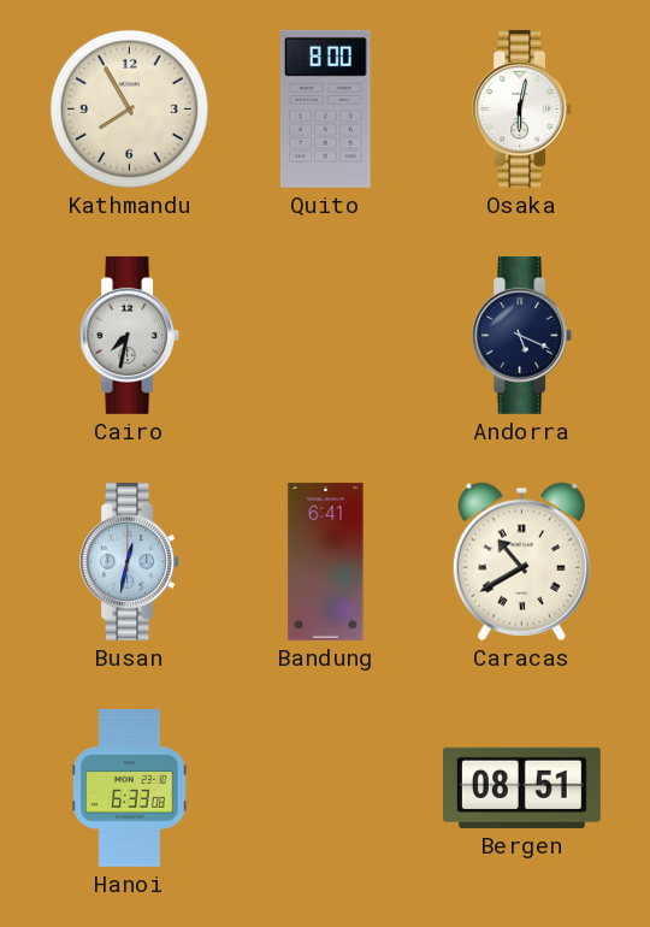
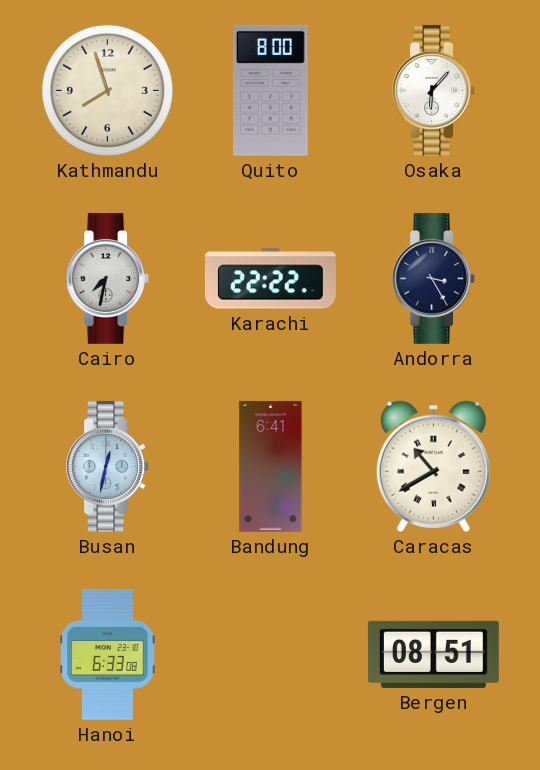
Kathmandu: 7:55 -> 7:57
Osaka: 6:02 -> 6:07
Karachi: none -> 22:22
Andorra: 5:19 -> 3:25
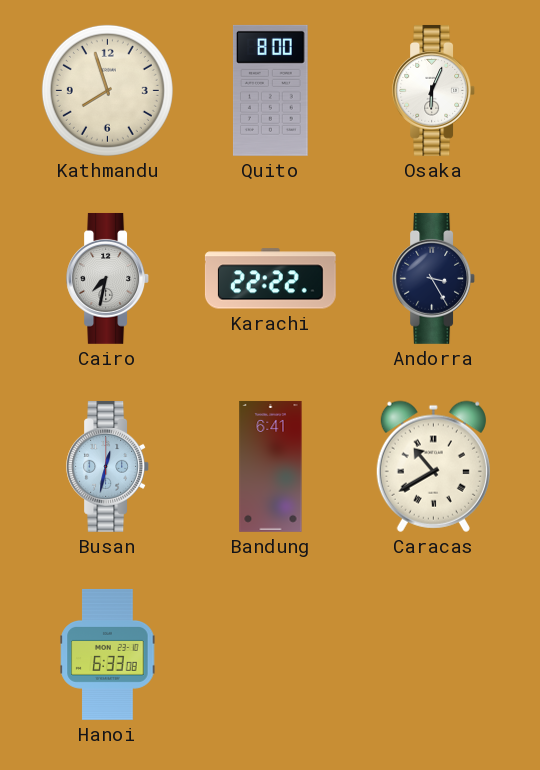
Osaka: 6:07 -> 6:04
Bergen: 08:51 -> none
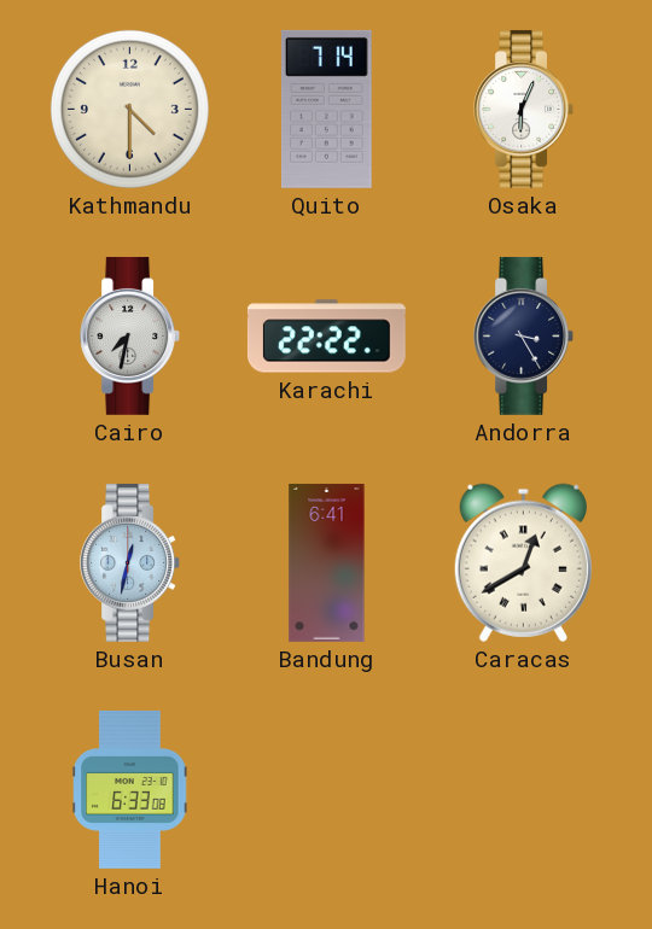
Kathmandu: 7:57 -> 4:30
Quito: 8:00 -> 7:14
Caracas: 10:40 -> 12:40
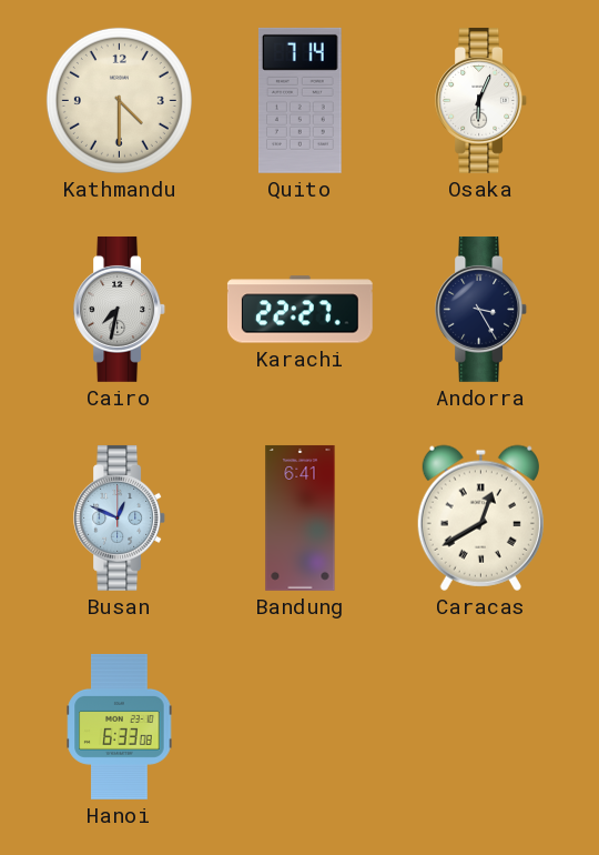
Karachi: 22:22 -> 22:27
Busan: 12:32 -> 12:49
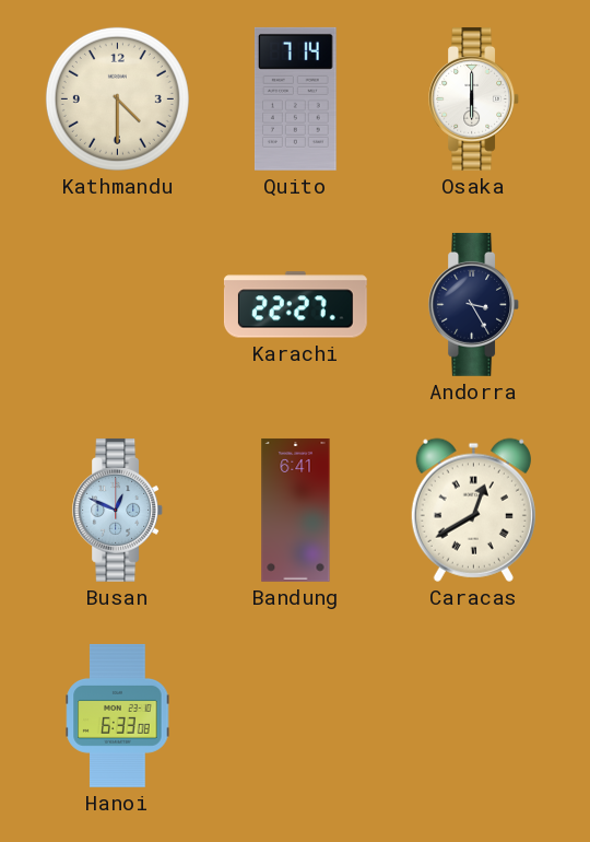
Osaka: 6:04 -> 6:00
Cairo: 7:32 -> none
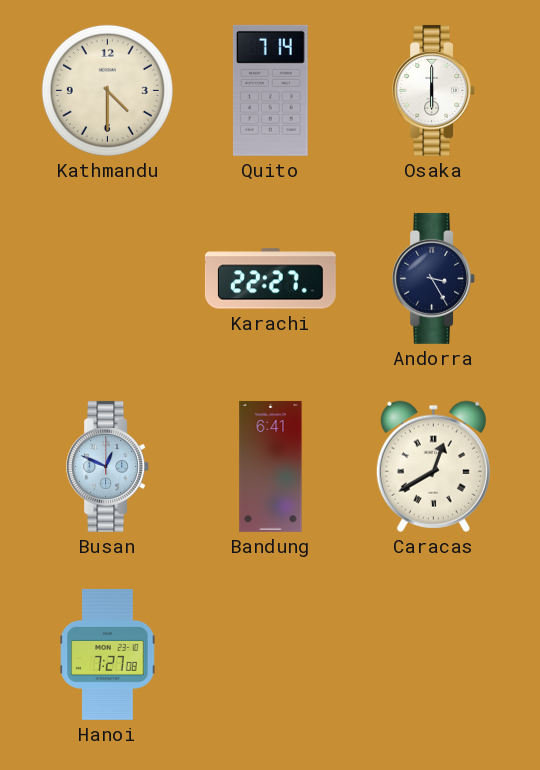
Hanoi: 6:33 -> 7:27
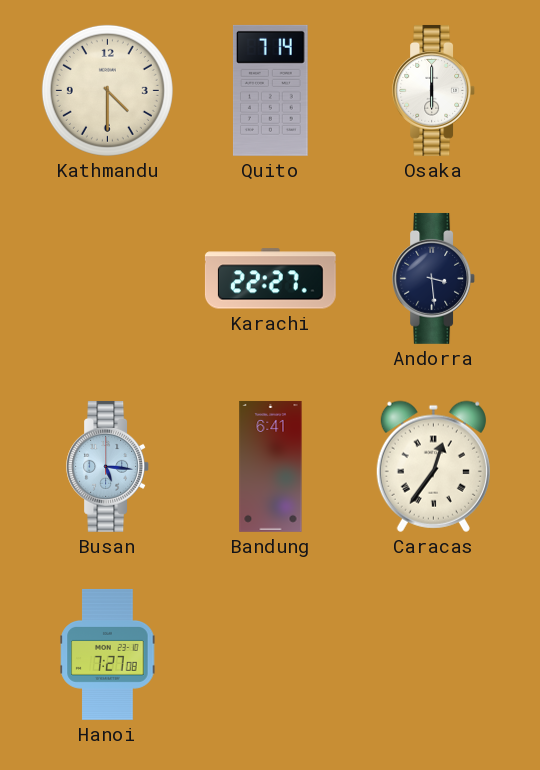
Andorra: 3:25 -> 3:29
Busan: 12:49 -> 5:16
Caracas: 12:40 -> 12:36
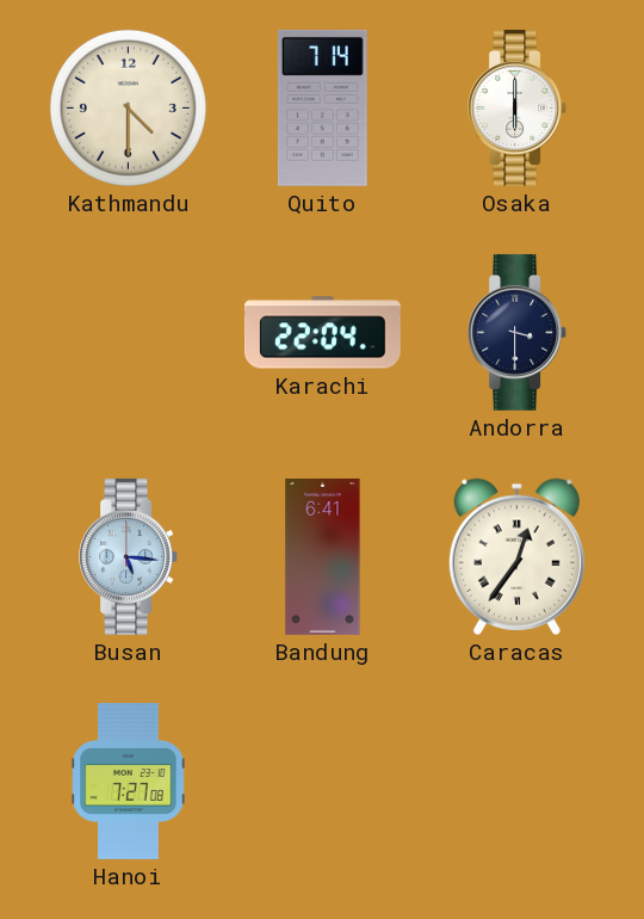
Karachi: 22:27 -> 22:04
Andorra: 3:29 -> 3:30
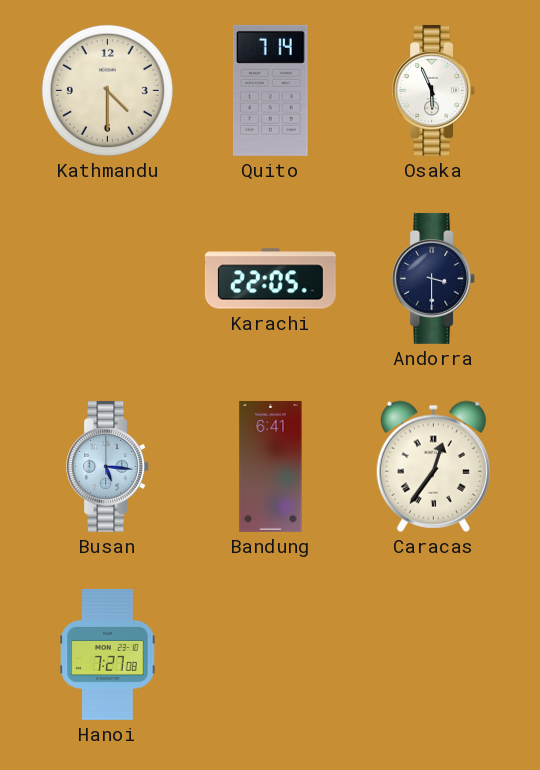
Osaka: 6:00 -> 5:56
Karachi: 22:04 -> 22:05
